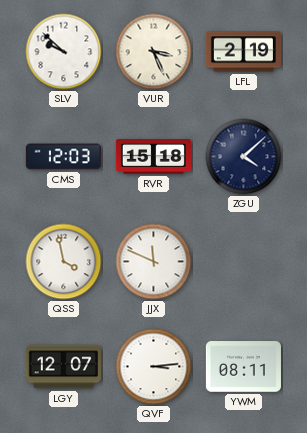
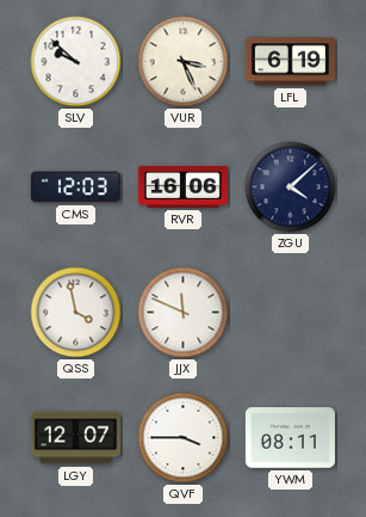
LFL: 2:19 -> 6:19
RVR: 15:18 -> 16:06
QVF: 3:14 -> 3:45
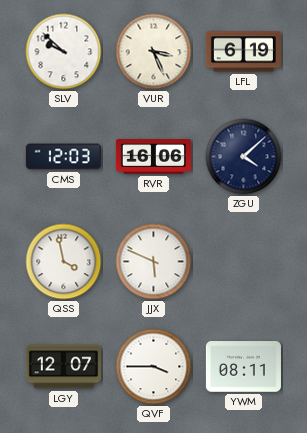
JJX: 11:49 -> 5:49
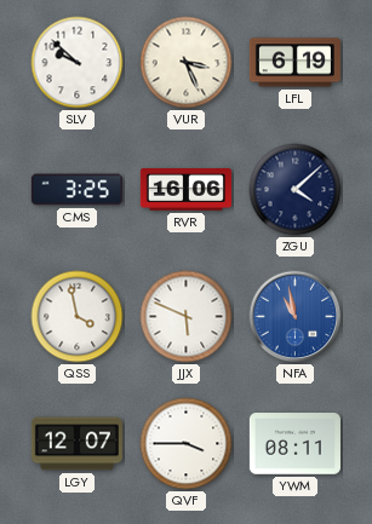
CMS: 12:03 -> 3:25
NFA: none -> 10:58
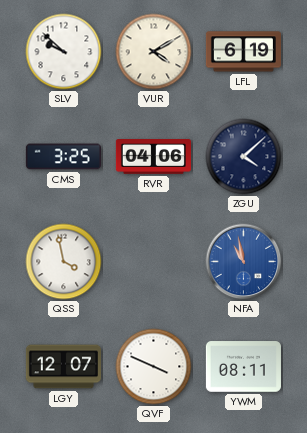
VUR: 3:26 -> 4:10
RVR: 16:06 -> 04:06
JJX: 5:49 -> none
QVF: 3:45 -> 3:49
